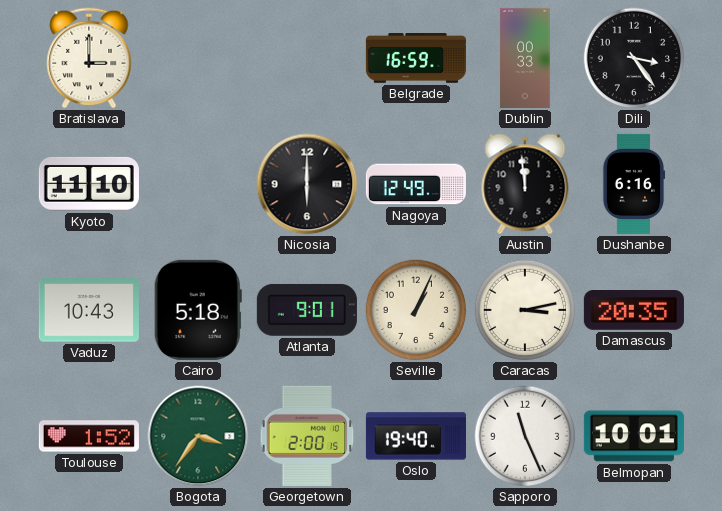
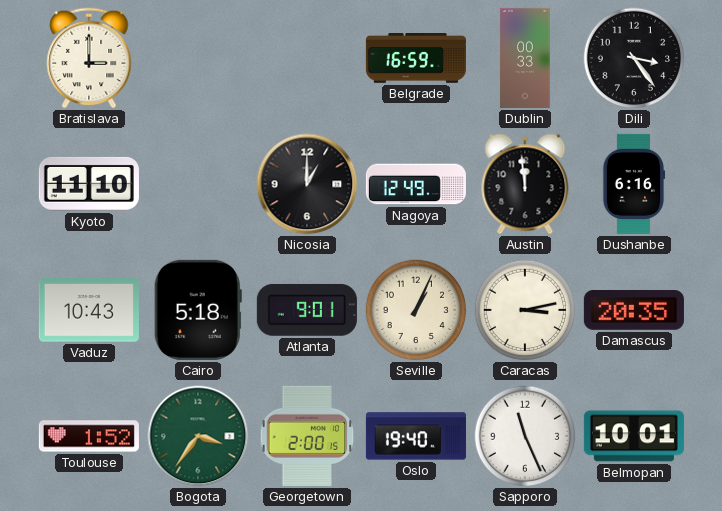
Nicosia: 6:00 -> 1:00
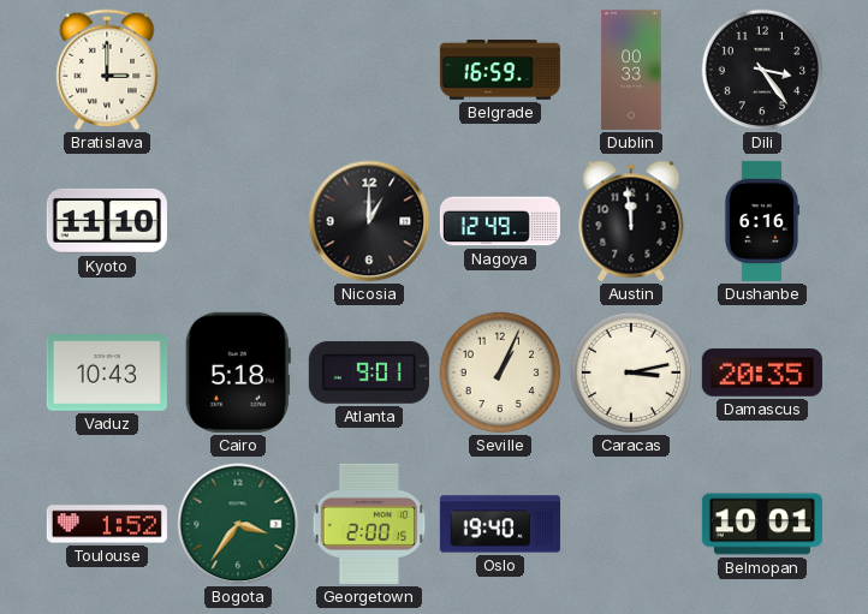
Sapporo: 11:26 -> none
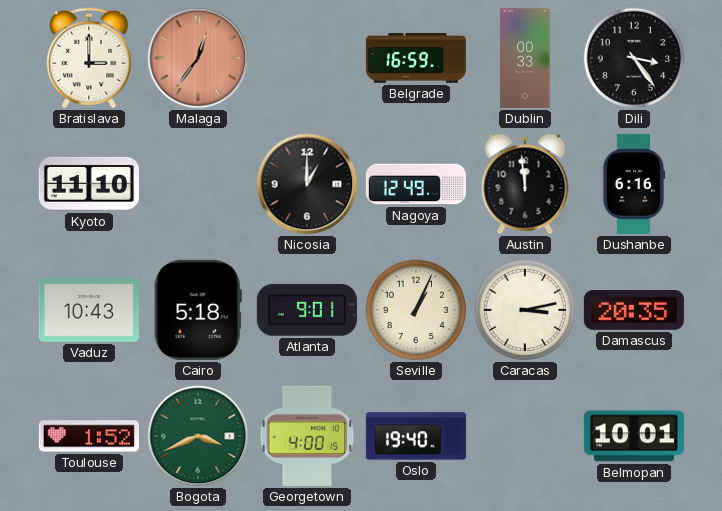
Malaga: none -> 12:36
Bogota: 3:36 -> 3:41
Georgetown: 2:00 -> 4:00
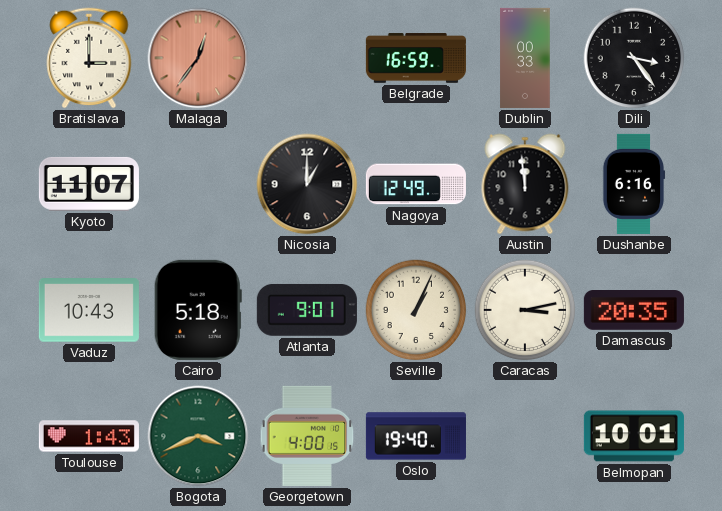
Kyoto: 11:10 -> 11:07
Toulouse: 1:52 -> 1:43
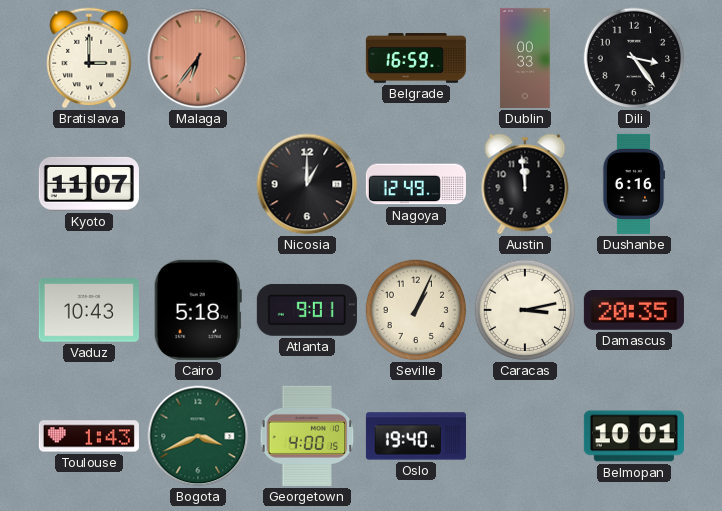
Malaga: 12:36 -> 6:36
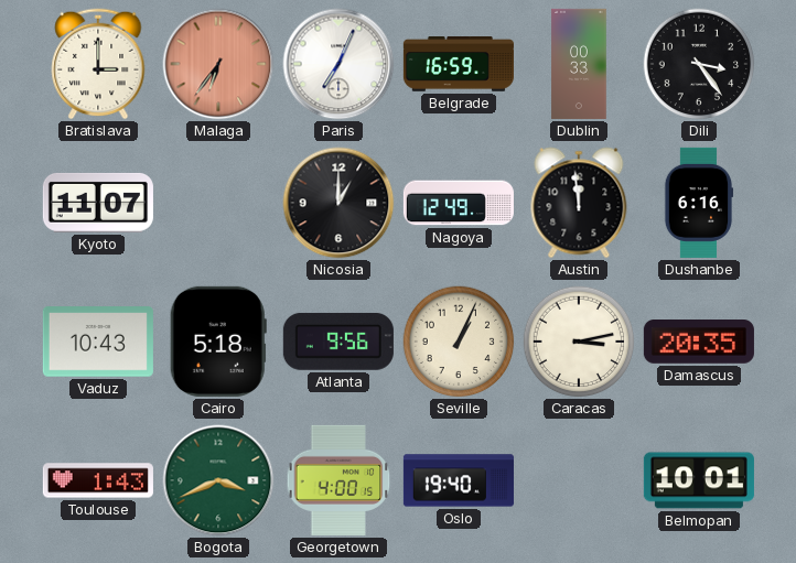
Paris: none -> 7:04
Atlanta: 9:01 -> 9:56
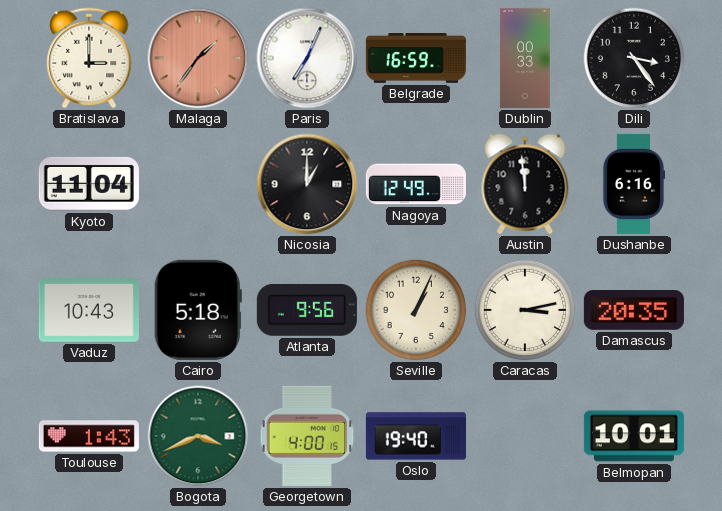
Malaga: 6:36 -> 1:36
Kyoto: 11:07 -> 11:04
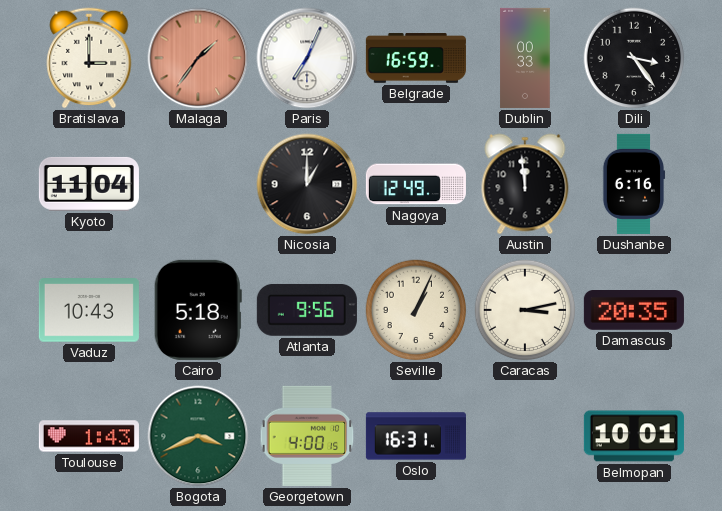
Oslo: 19:40 -> 16:31
